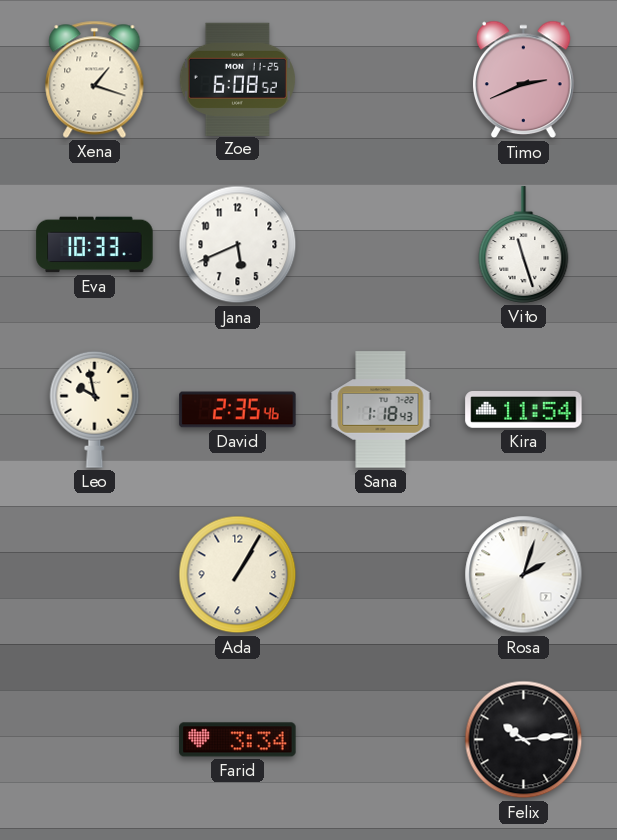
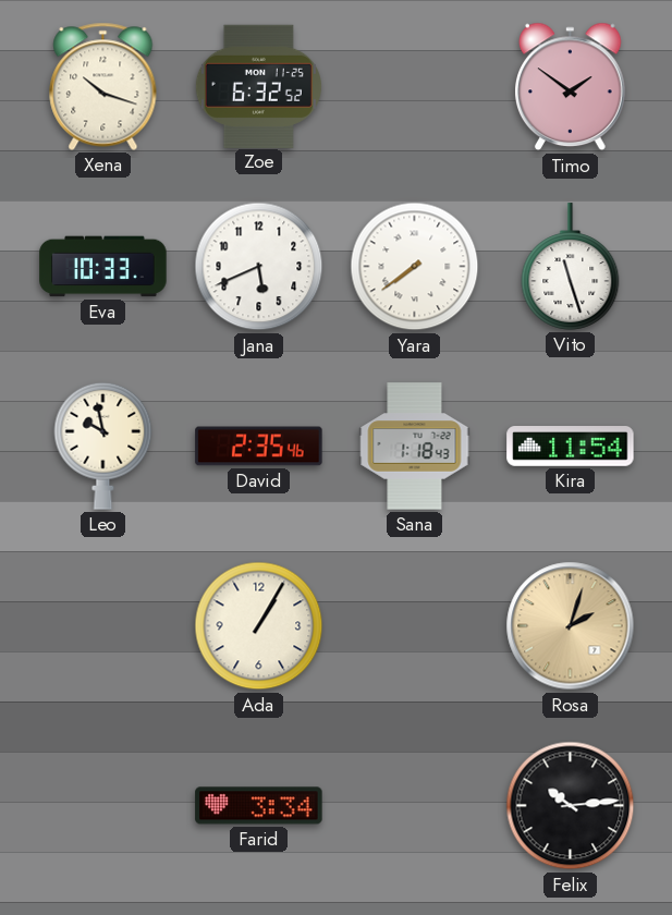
Xena: 1:18 -> 10:18
Zoe: 6:08 -> 6:32
Timo: 2:41 -> 1:51
Yara: none -> 7:39
Rosa dial: white -> champagne
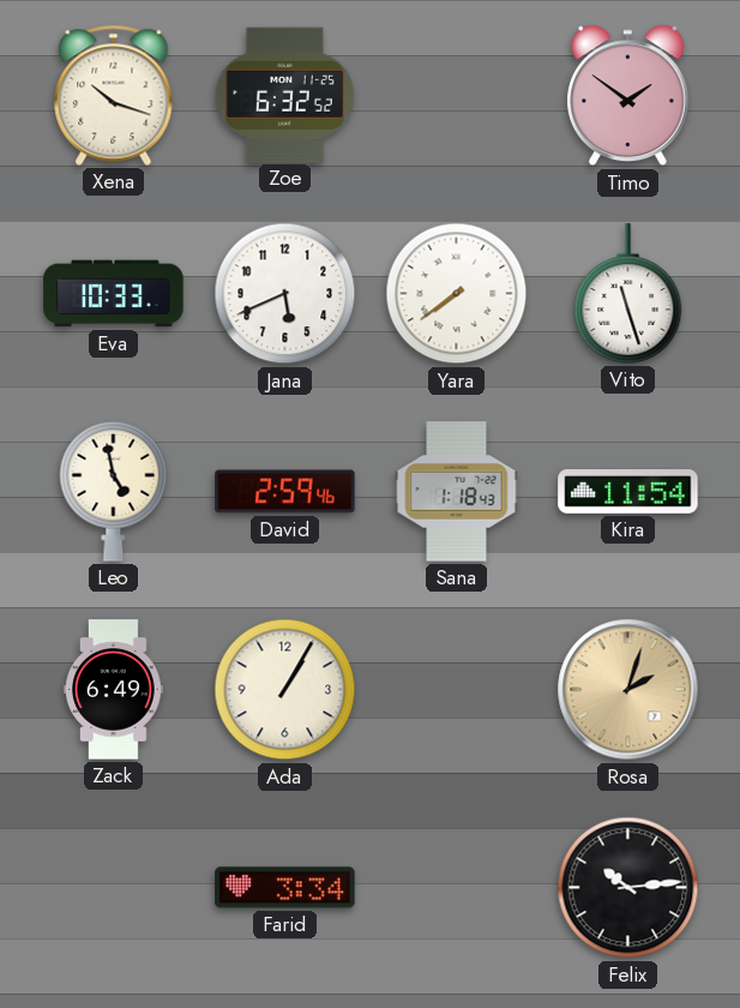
Leo: 9:58 -> 4:58
David: 2:35 -> 2:59
Zack: none -> 6:49
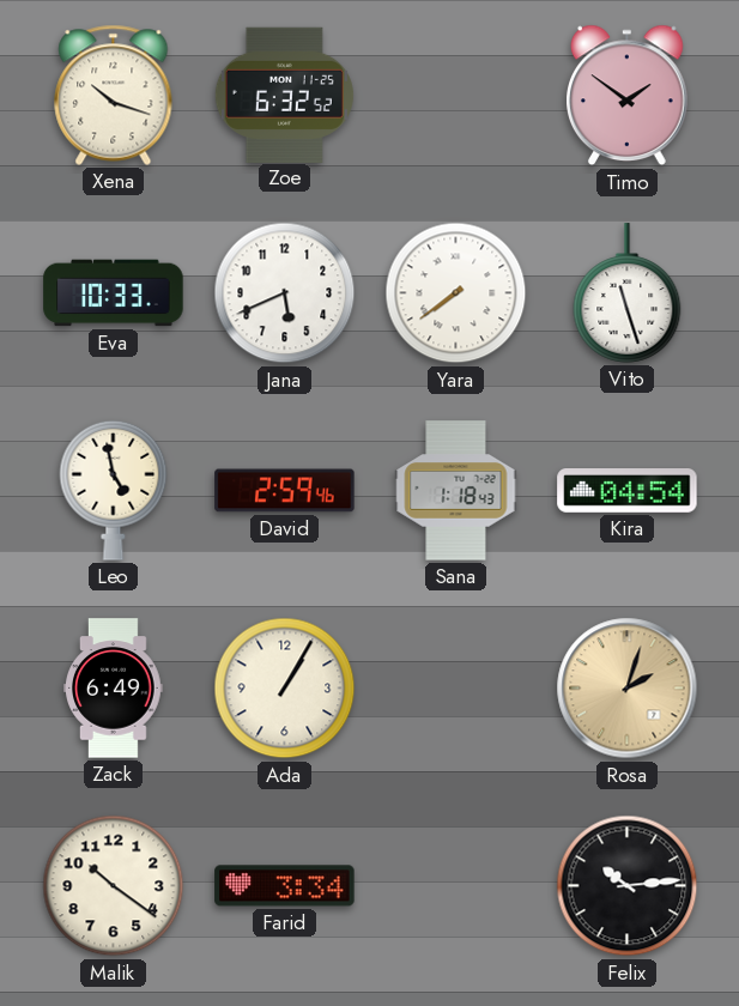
Kira: 11:54 -> 04:54
Malik: none -> 10:21
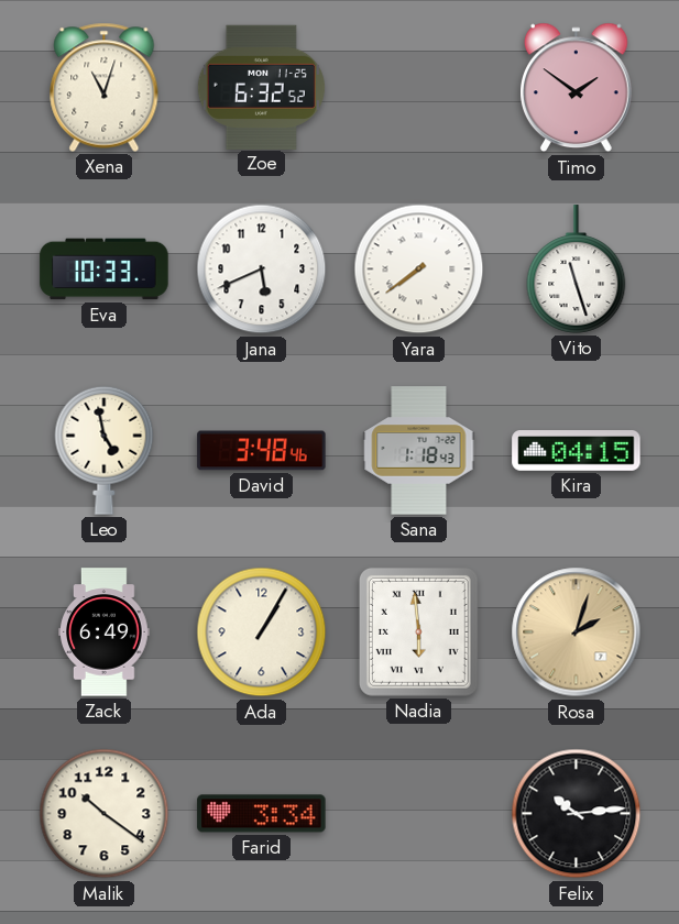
Xena: 10:18 -> 11:03
David: 2:59 -> 3:48
Kira: 04:54 -> 04:15
Nadia: none -> 5:59
